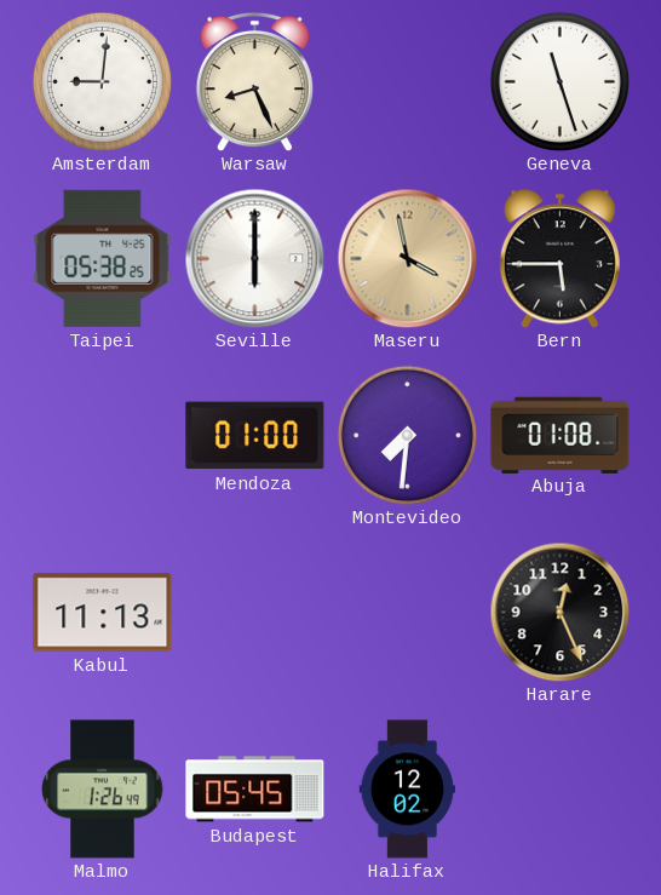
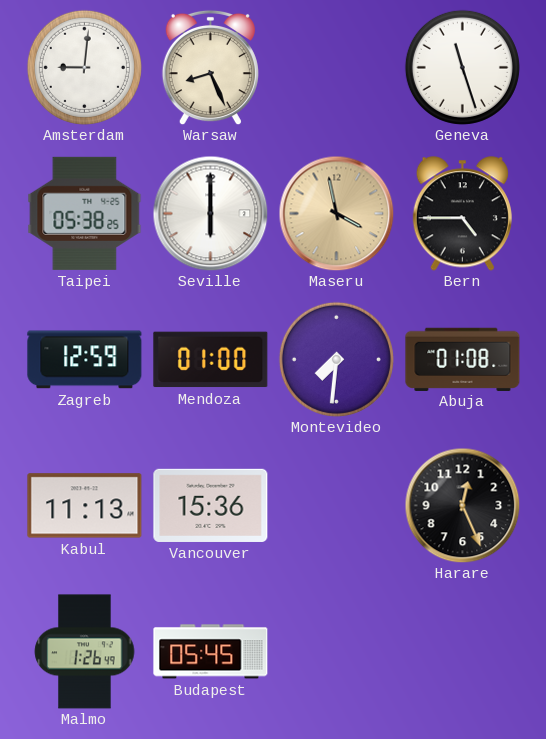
Bern: 5:45 -> 4:45
Zagreb: none -> 12:59
Vancouver: none -> 15:36
Halifax: 12:02 -> none
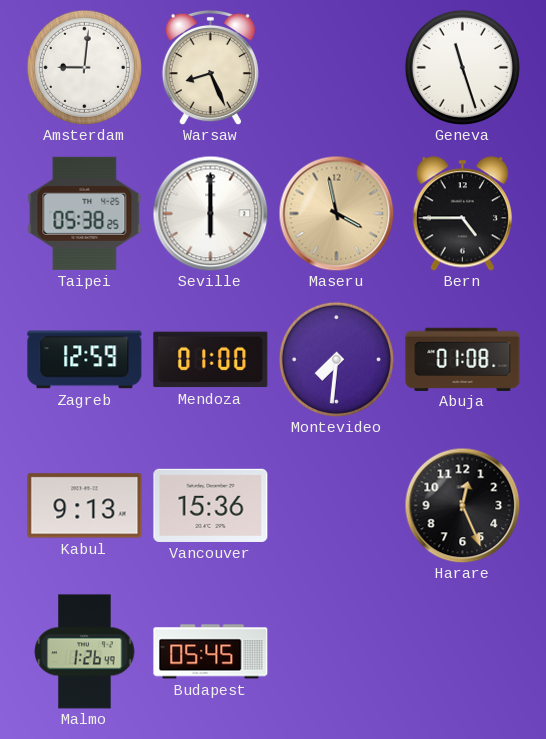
Kabul: 11:13 -> 9:13
